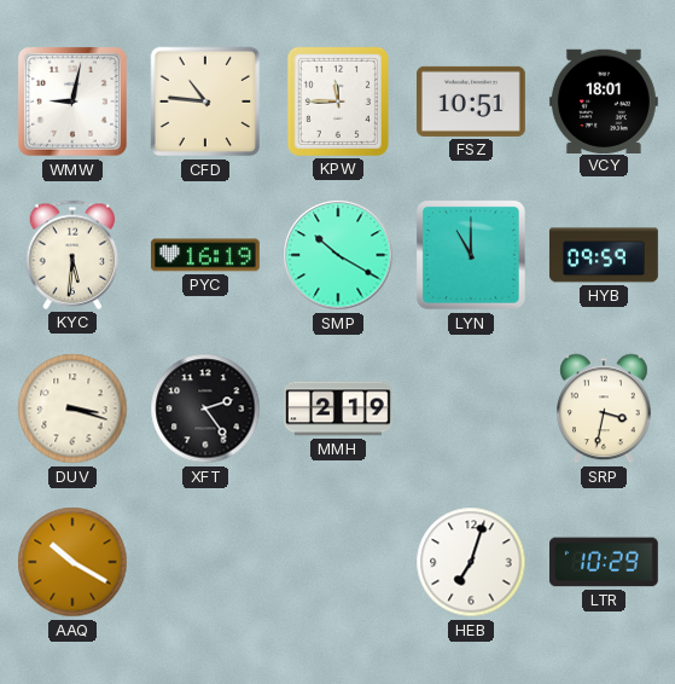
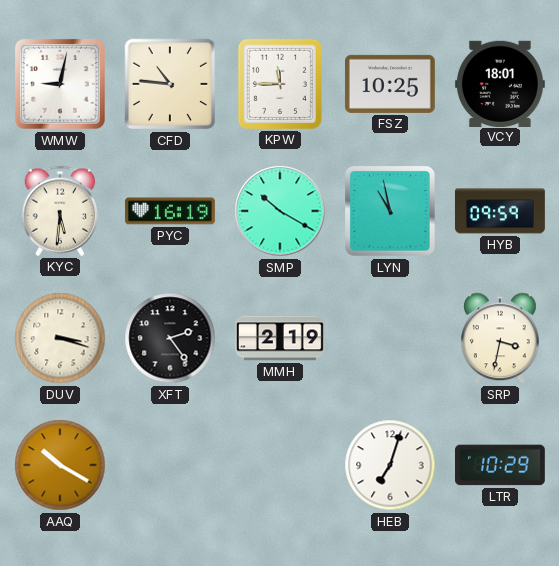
FSZ: 10:51 -> 10:25
LYN: 11:00 -> 10:58
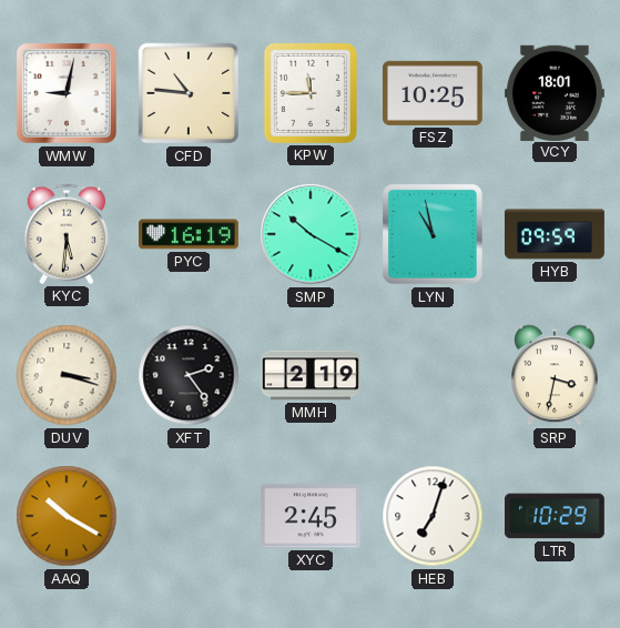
XYC: none -> 2:45
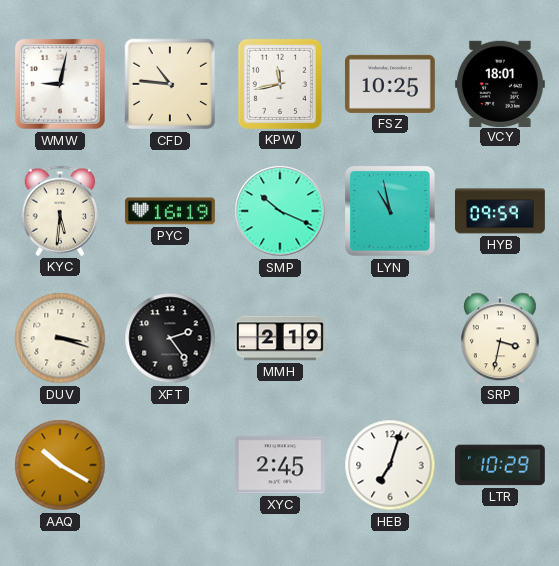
KPW: 11:45 -> 11:43
SMP: 10:20 -> 10:19
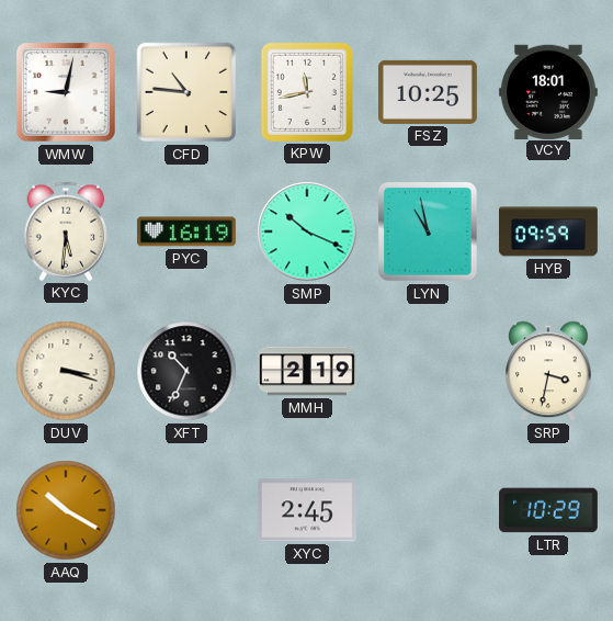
XFT: 2:24 -> 10:34
HEB: 7:03 -> none
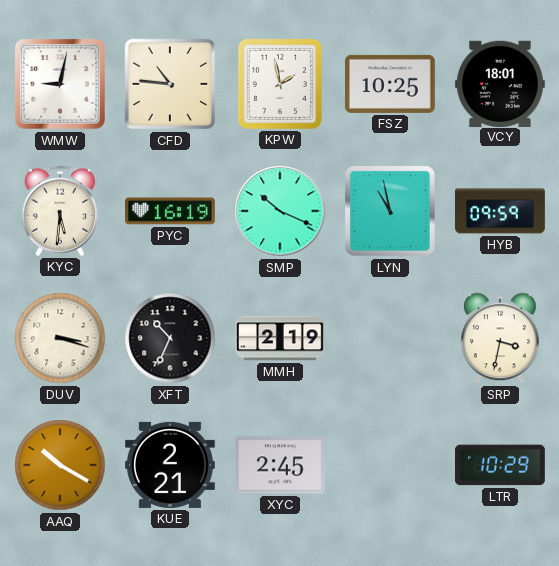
KPW: 11:43 -> 1:58
KUE: none -> 2:21
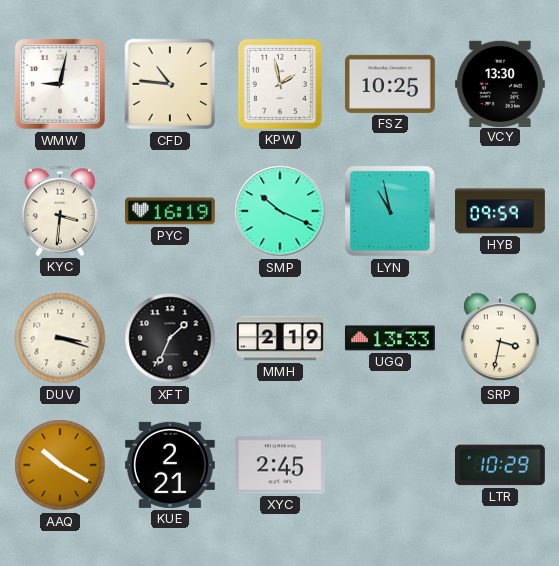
VCY: 18:01 -> 13:30
KYC: 5:31 -> 3:31
XFT: 10:34 -> 1:34
UGQ: none -> 13:33
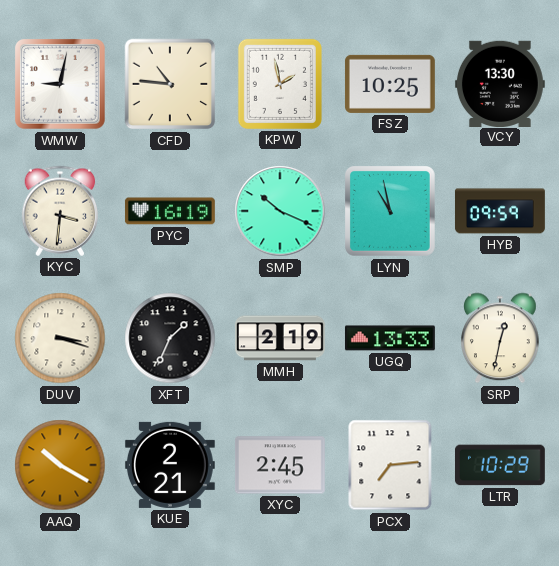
SRP: 3:32 -> 12:32
PCX: none -> 7:14
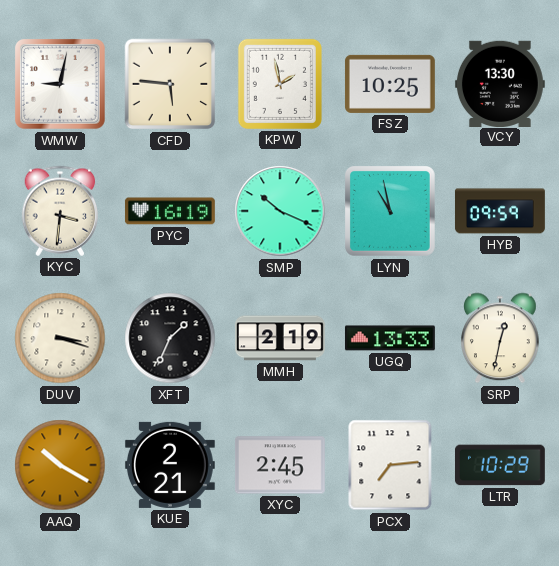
CFD: 10:46 -> 5:46
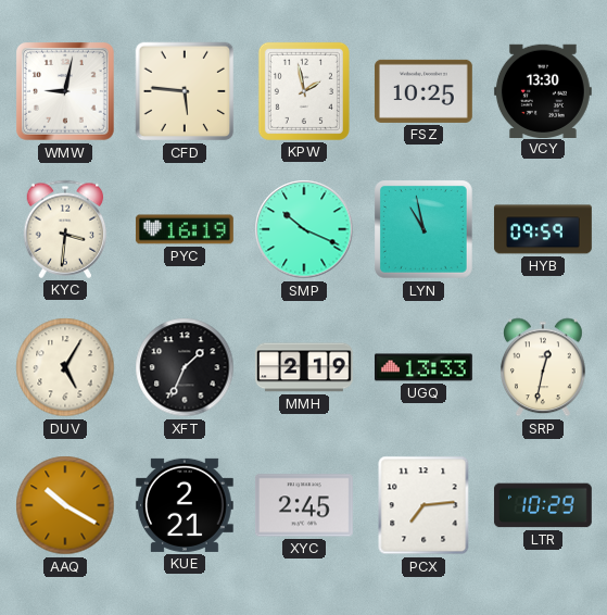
DUV: 3:18 -> 5:05
